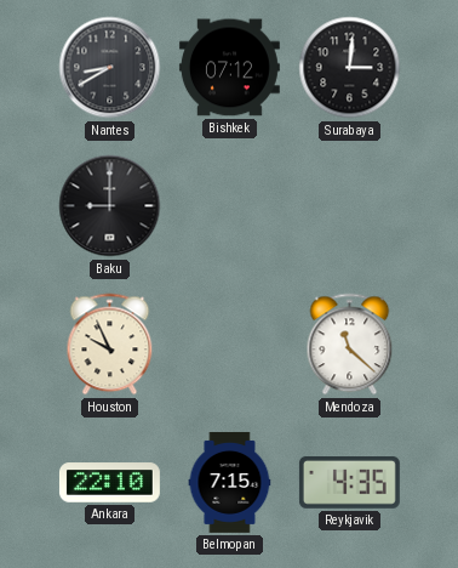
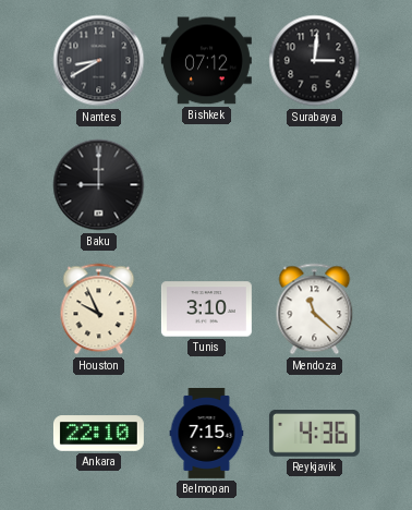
Tunis: none -> 3:10
Reykjavik: 4:35 -> 4:36
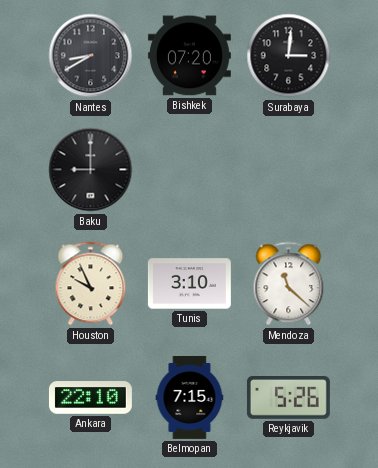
Bishkek: 07:12 -> 07:20
Reykjavik: 4:36 -> 5:26
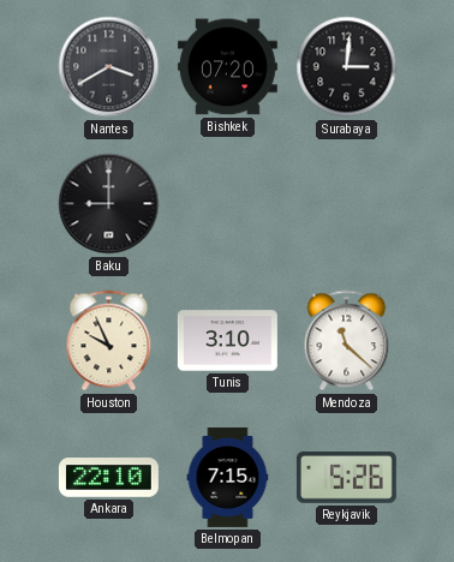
Nantes: 8:40 -> 3:40
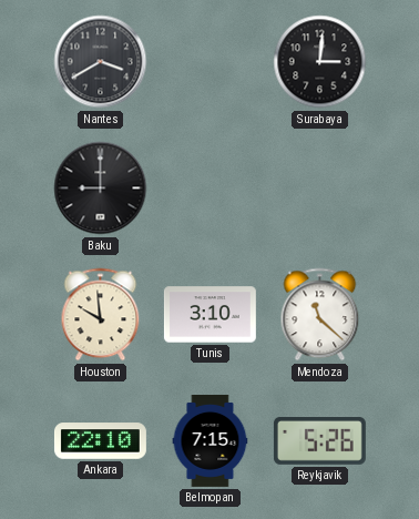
Bishkek: 07:20 -> none
Houston: 9:56 -> 9:59
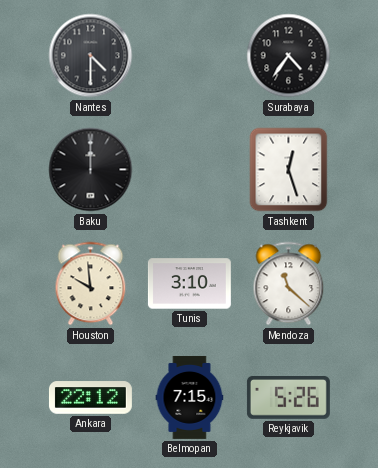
Nantes: 3:40 -> 4:30
Surabaya: 3:01 -> 4:36
Baku: 9:00 -> 12:00
Tashkent: none -> 12:27
Ankara: 22:10 -> 22:12
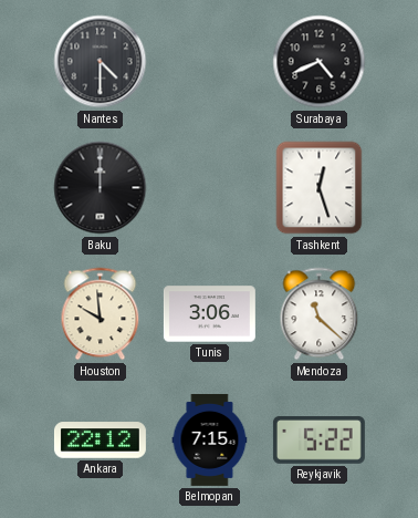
Surabaya: 4:36 -> 4:41
Tunis: 3:10 -> 3:06
Reykjavik: 5:26 -> 5:22
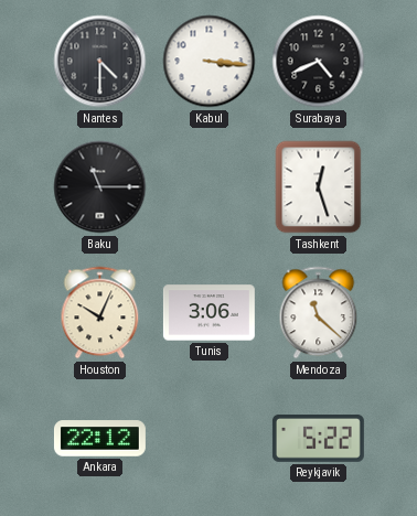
Kabul: none -> 3:16
Baku: 12:00 -> 11:15
Houston: 9:59 -> 10:04
Belmopan: 7:15 -> none
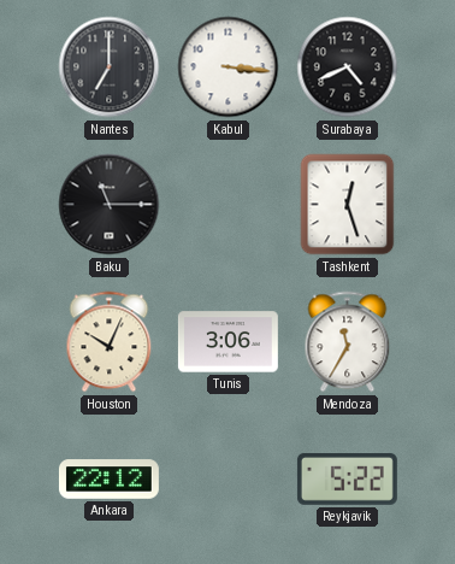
Nantes: 4:30 -> 7:00
Mendoza: 11:22 -> 11:35
